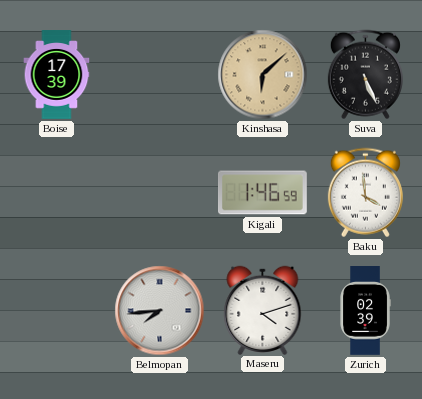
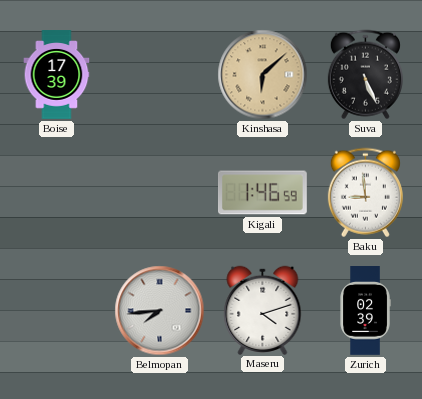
Baku: 3:59 -> 8:59
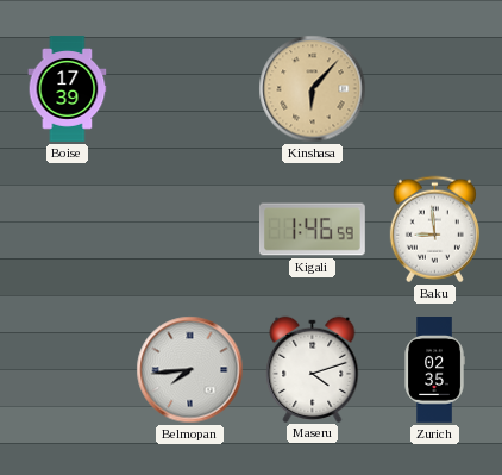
Kinshasa: 6:08 -> 6:07
Suva: 5:26 -> none
Zurich: 02:39 -> 02:35
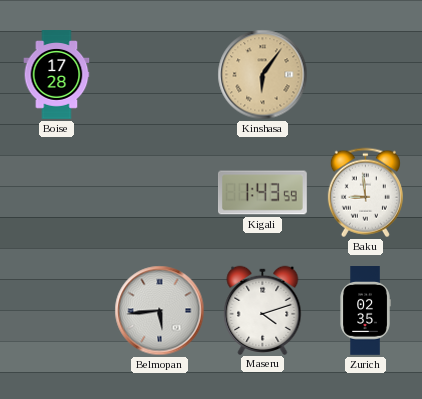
Boise: 17:39 -> 17:28
Kinshasa: 6:07 -> 6:06
Kigali: 1:46 -> 1:43
Belmopan: 7:44 -> 5:44
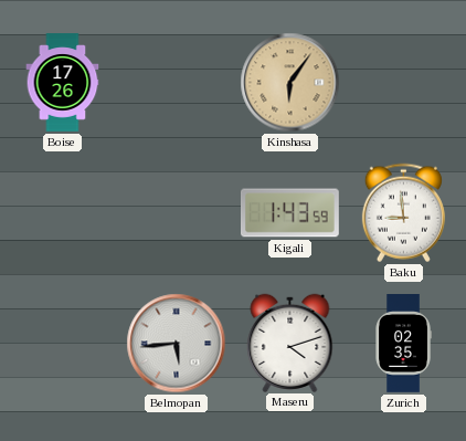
Boise: 17:28 -> 17:26
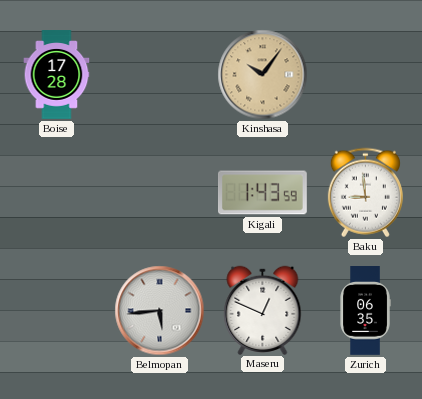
Boise: 17:26 -> 17:28
Kinshasa: 6:06 -> 10:06
Maseru: 4:12 -> 12:49
Zurich: 02:35 -> 06:35
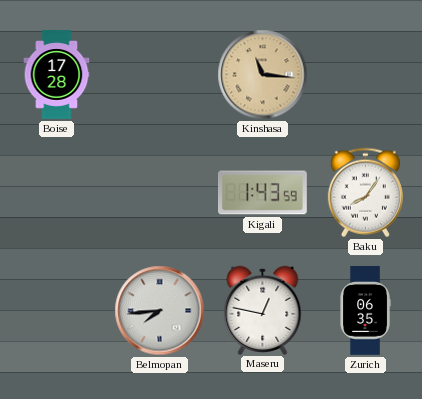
Kinshasa: 10:06 -> 11:16
Baku: 8:59 -> 8:06
Belmopan: 5:44 -> 7:44
Maseru: 12:49 -> 12:47
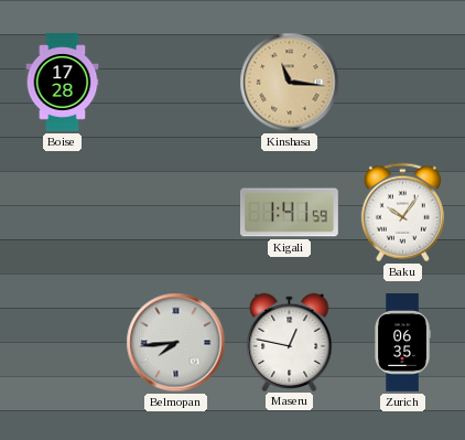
Kigali: 1:43 -> 1:41
Baku: 8:06 -> 10:06
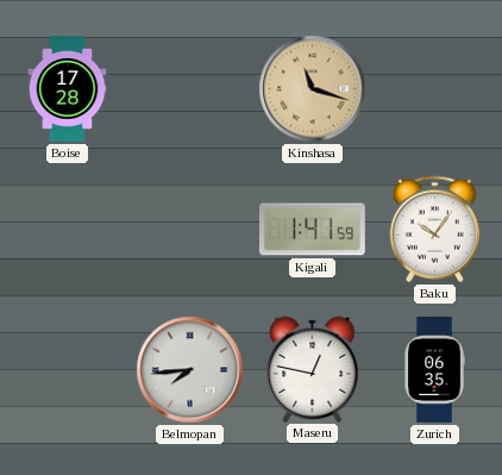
Kinshasa: 11:16 -> 11:18
